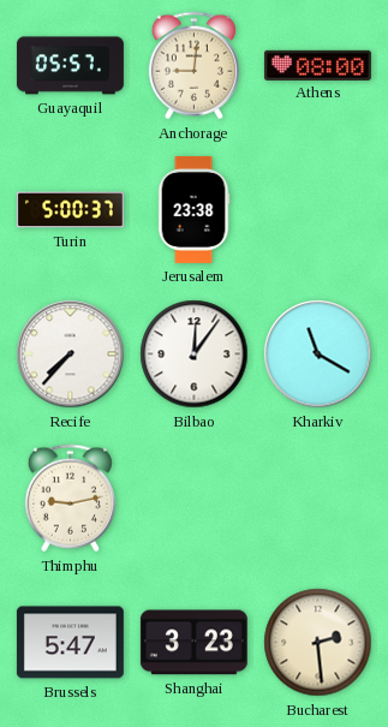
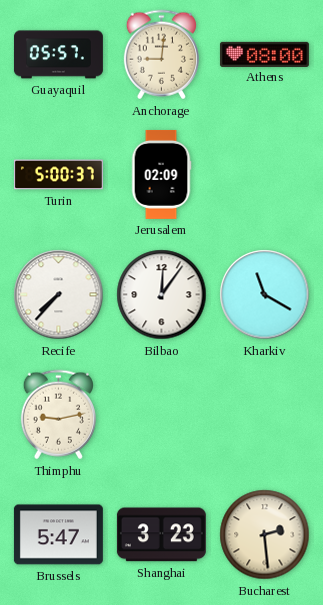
Jerusalem: 23:38 -> 02:09
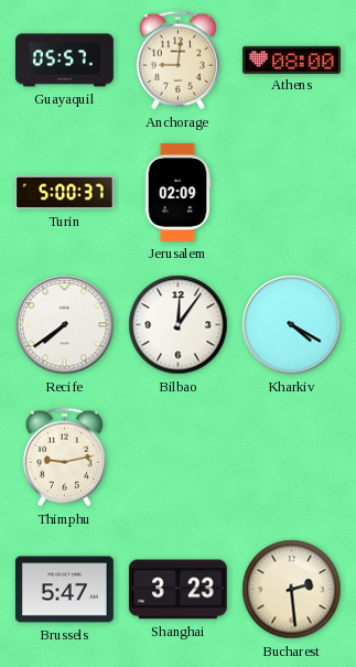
Recife: 7:37 -> 7:39
Kharkiv: 11:20 -> 4:20
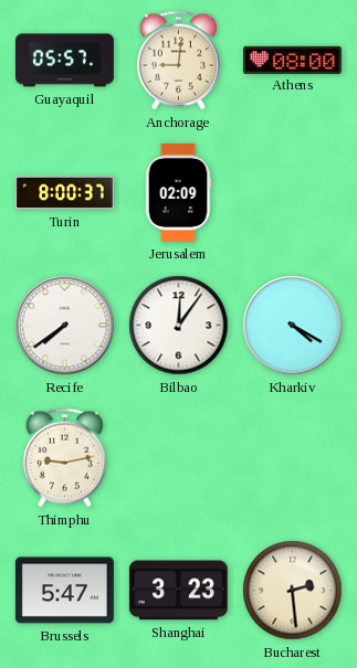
Turin: 5:00 -> 8:00
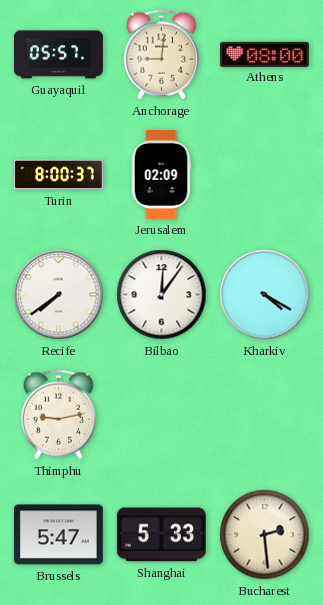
Shanghai: 3:23 -> 5:33
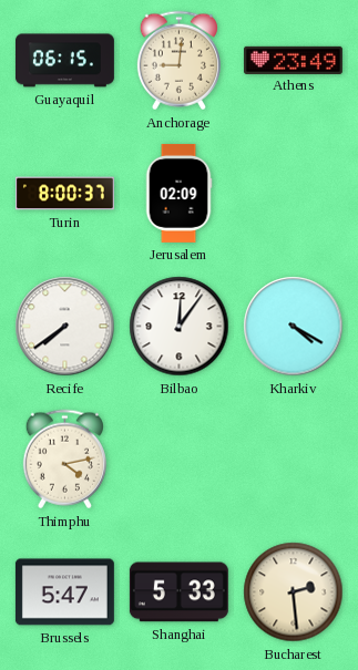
Guayaquil: 05:57 -> 06:15
Athens: 08:00 -> 23:49
Thimphu: 9:13 -> 4:13
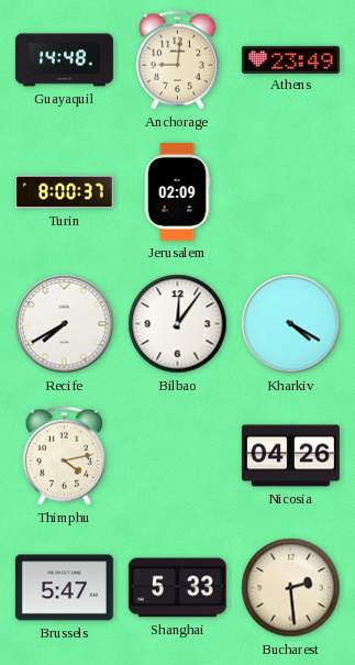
Guayaquil: 06:15 -> 14:48
Recife: 7:39 -> 7:40
Nicosia: none -> 04:26
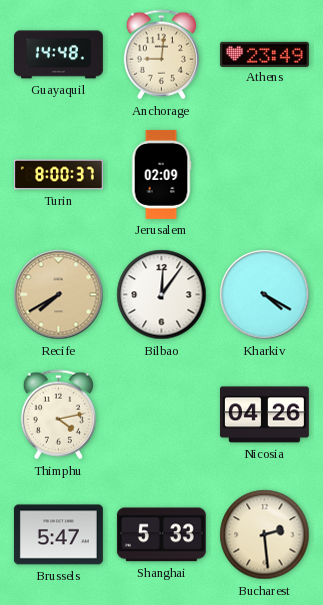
Recife dial: white -> champagne
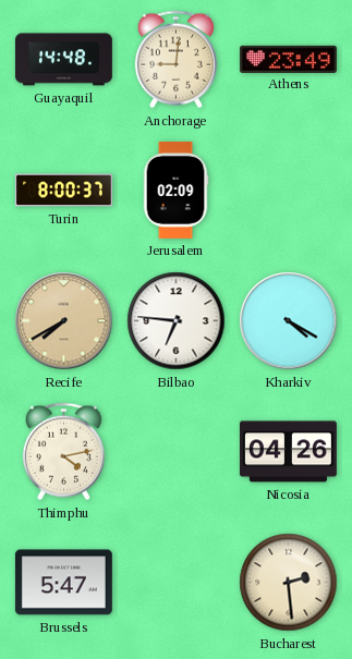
Bilbao: 12:06 -> 6:46
Shanghai: 5:33 -> none
